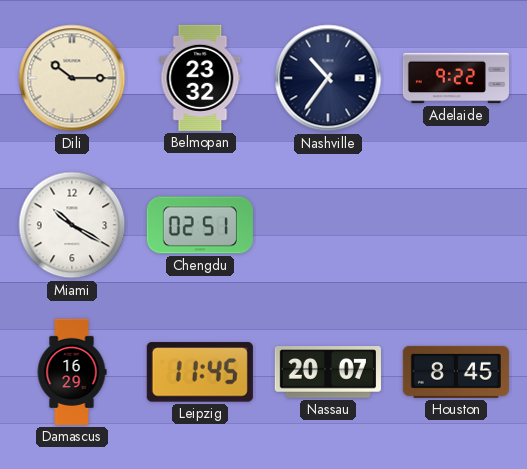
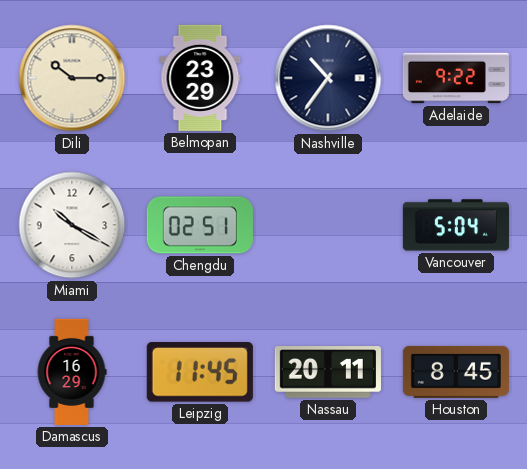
Belmopan: 23:32 -> 23:29
Vancouver: none -> 5:04
Nassau: 20:07 -> 20:11
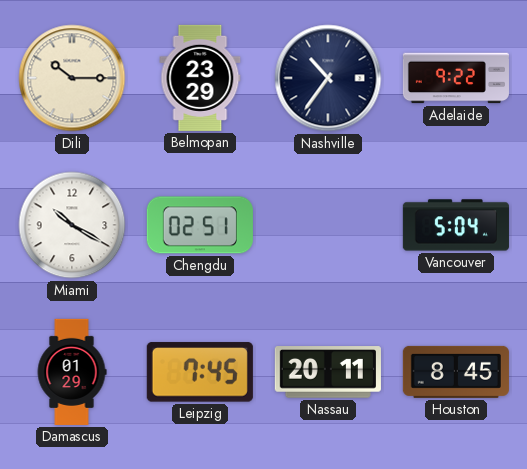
Damascus: 16:29 -> 01:29
Leipzig: 11:45 -> 7:45
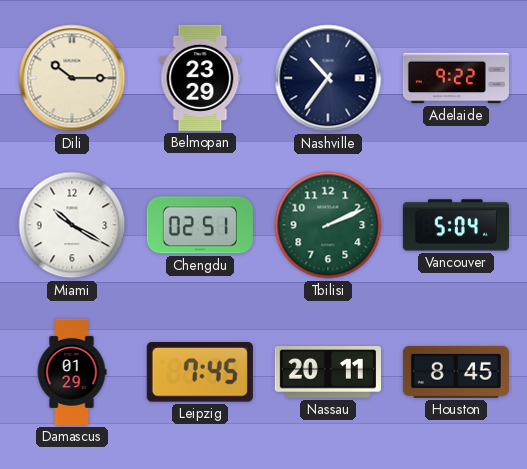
Tbilisi: none -> 2:11
